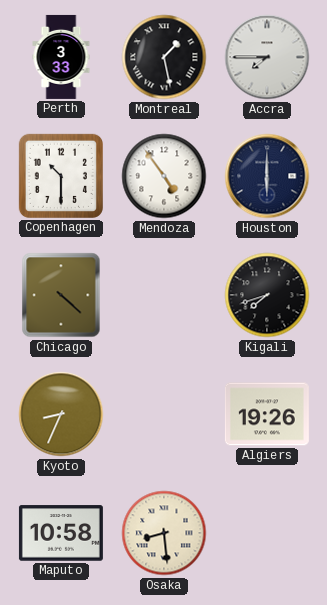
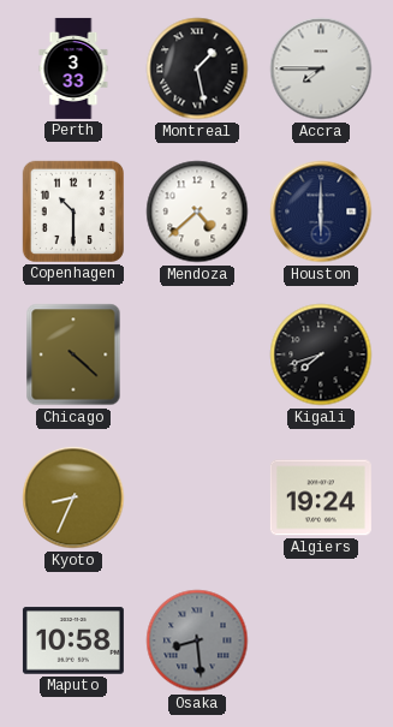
Mendoza: 4:54 -> 4:38
Algiers: 19:26 -> 19:24
Osaka dial: cream -> grey
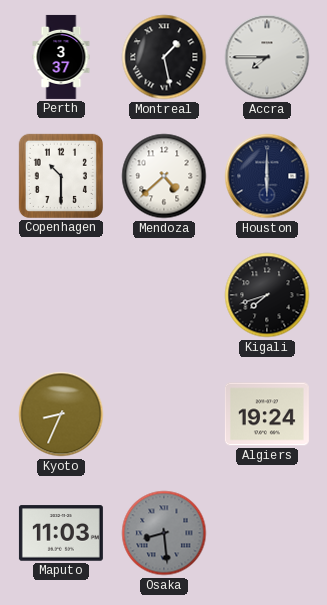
Perth: 3:33 -> 3:37
Chicago: 4:22 -> none
Maputo: 10:58 -> 11:03
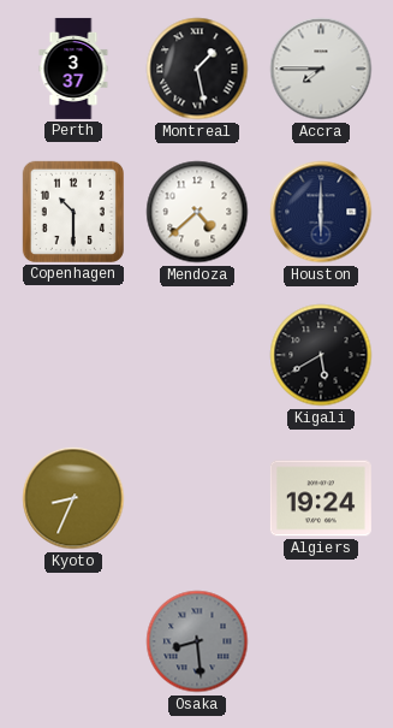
Kigali: 7:42 -> 5:40
Maputo: 11:03 -> none
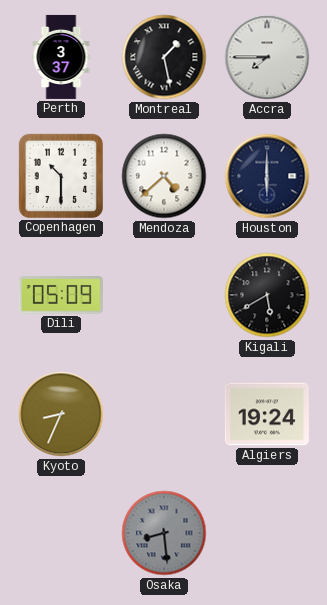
Dili: none -> 05:09
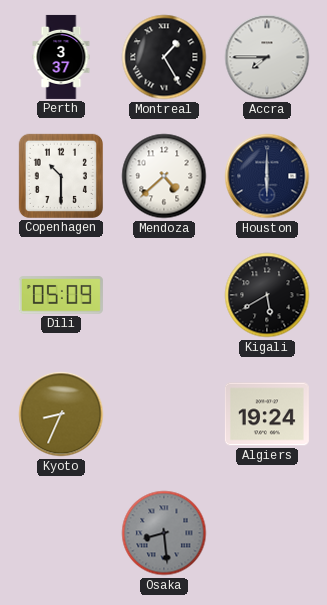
Montreal: 1:28 -> 1:25
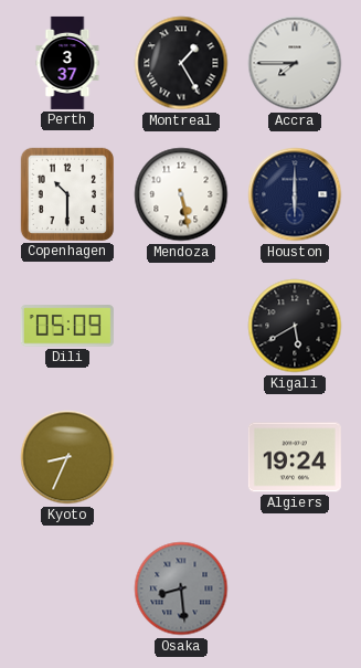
Mendoza: 4:38 -> 5:28
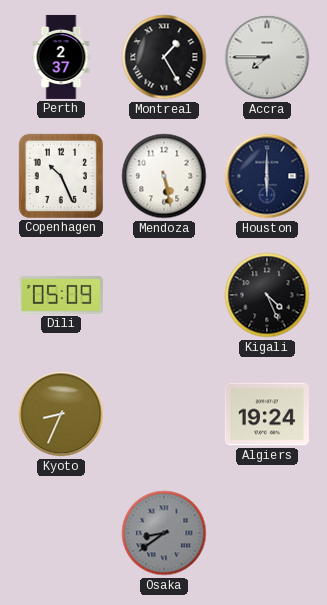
Perth: 3:37 -> 2:37
Copenhagen: 10:30 -> 10:26
Kigali: 5:40 -> 4:26
Osaka: 8:29 -> 8:39
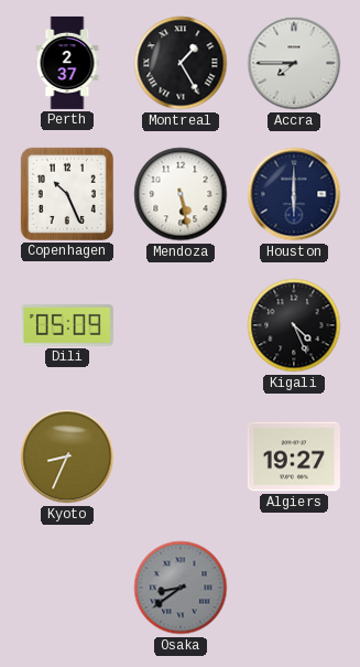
Algiers: 19:24 -> 19:27
